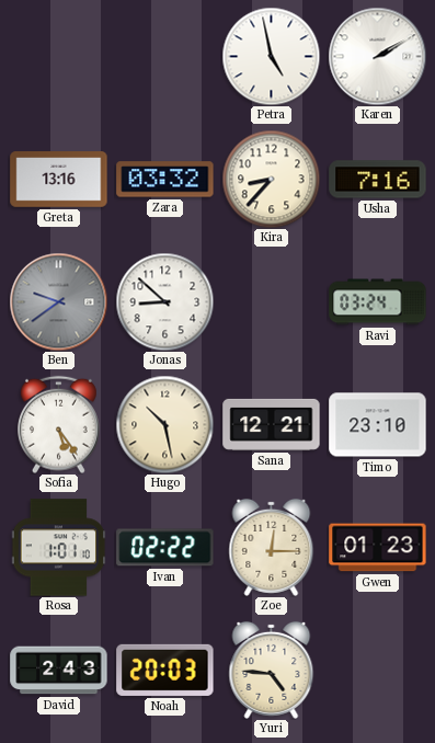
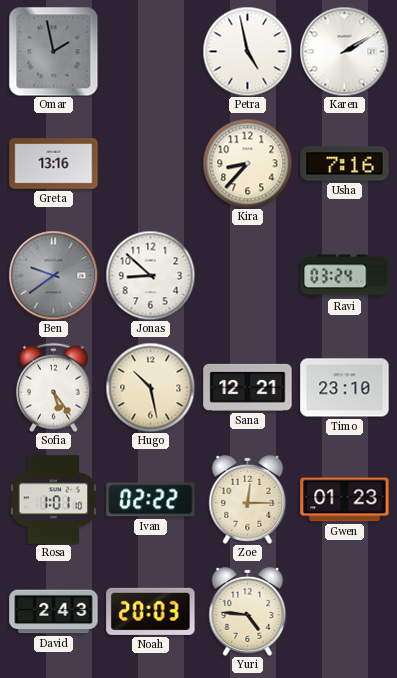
Omar: none -> 1:58
Zara: 03:32 -> none
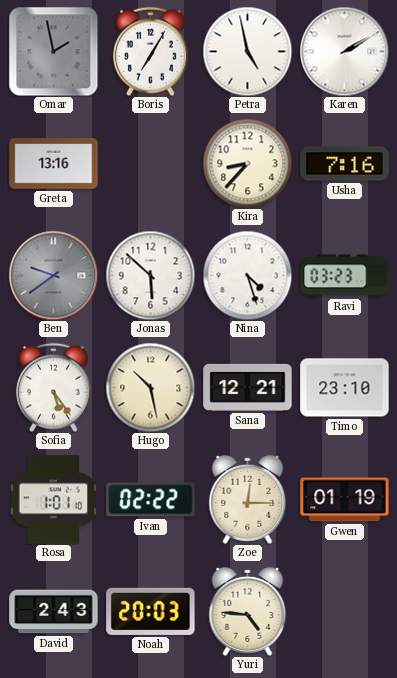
Boris: none -> 7:05
Jonas: 8:52 -> 5:52
Nina: none -> 4:27
Ravi: 03:24 -> 03:23
Gwen: 01:23 -> 01:19
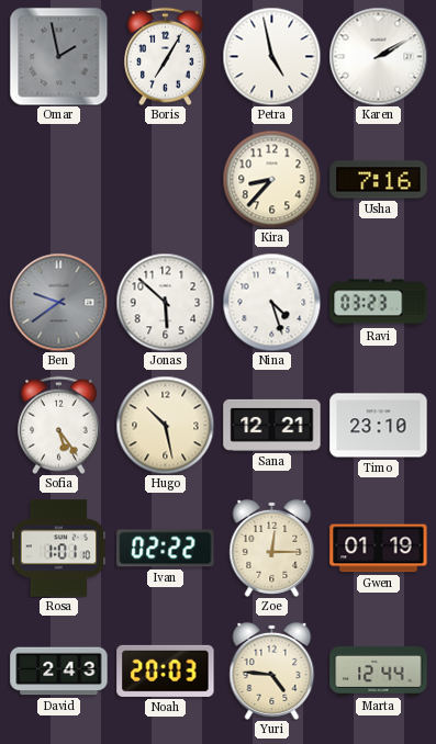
Greta: 13:16 -> none
Marta: none -> 12:44
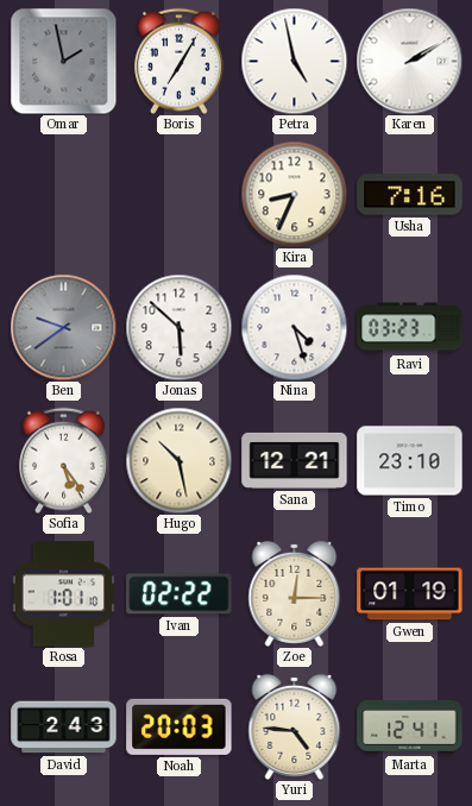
Kira: 8:37 -> 8:34
Marta: 12:44 -> 12:41
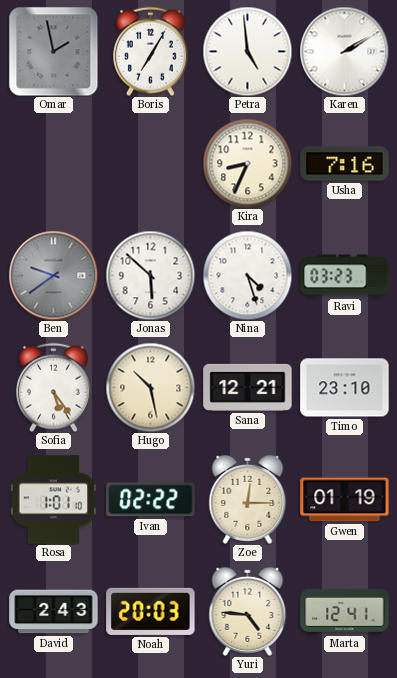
Petra: 4:58 -> 4:59
